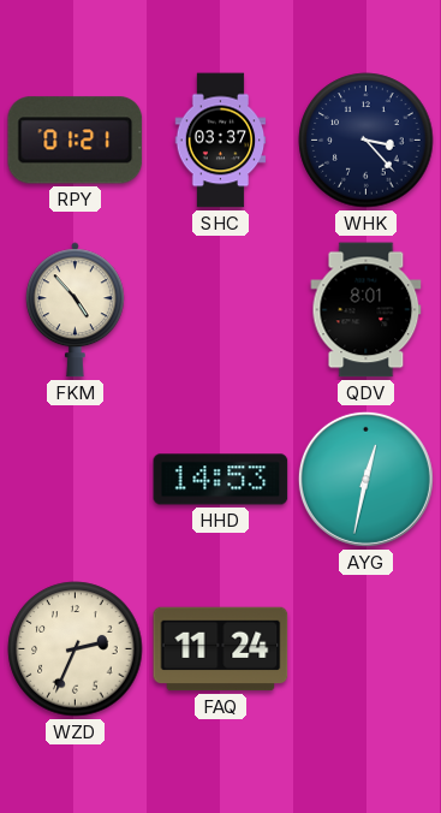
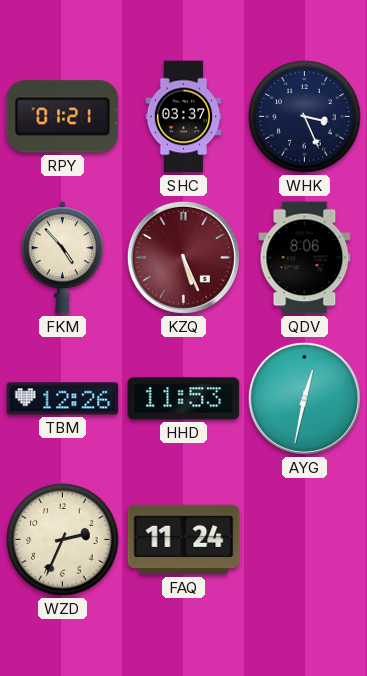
WHK: 3:23 -> 3:26
KZQ: none -> 5:26
QDV: 8:01 -> 8:06
TBM: none -> 12:26
HHD: 14:53 -> 11:53
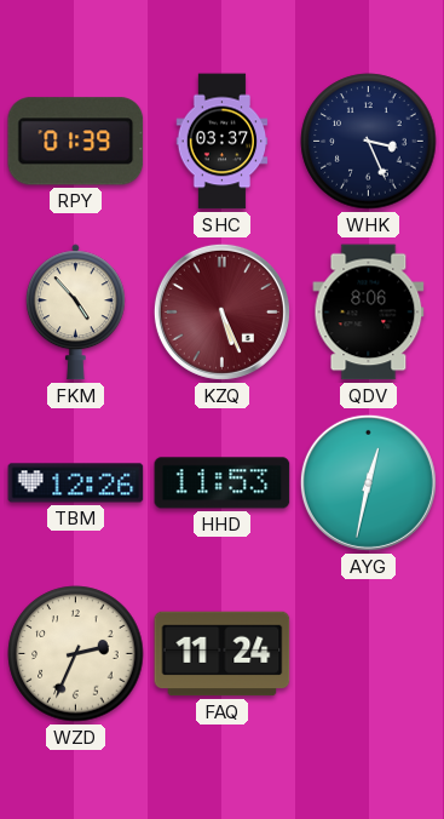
RPY: 01:21 -> 01:39
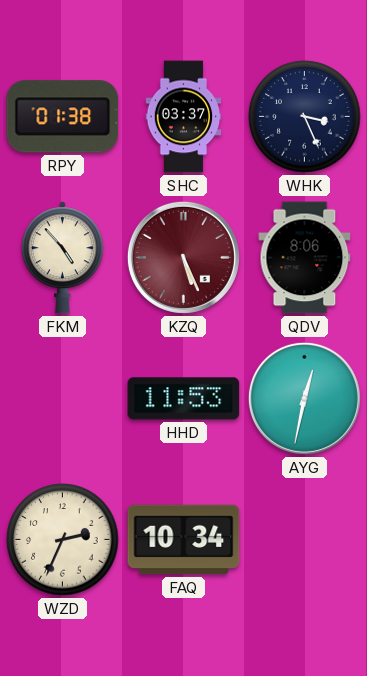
RPY: 01:39 -> 01:38
TBM: 12:26 -> none
FAQ: 11:24 -> 10:34
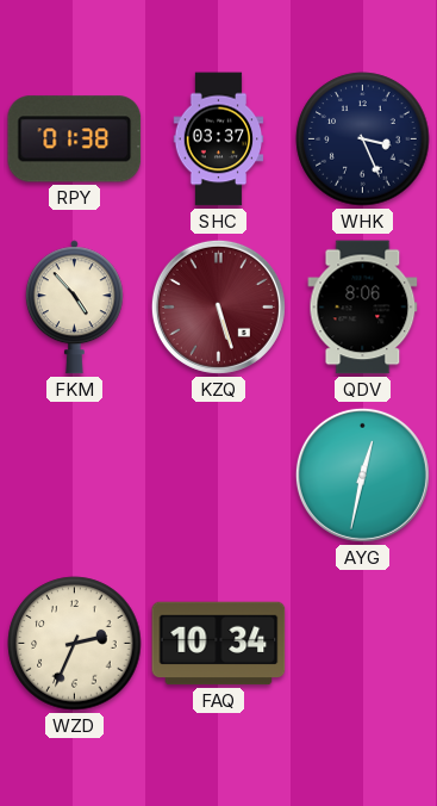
KZQ: 5:26 -> 5:27
HHD: 11:53 -> none
